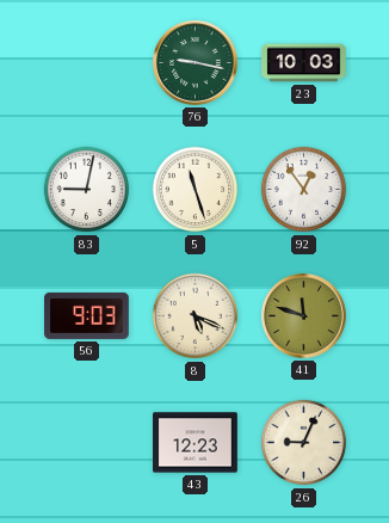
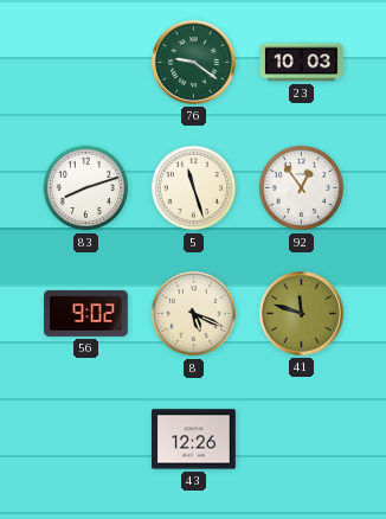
76: 9:17 -> 9:21
83: 9:02 -> 8:12
56: 9:03 -> 9:02
43: 12:23 -> 12:26
26: 9:04 -> none
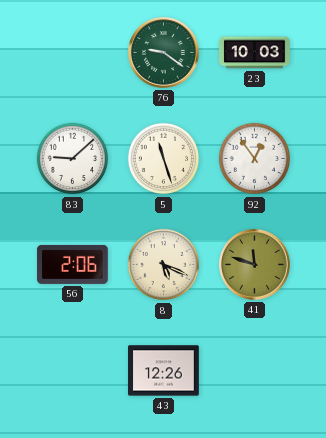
83: 8:12 -> 9:08
56: 9:02 -> 2:06
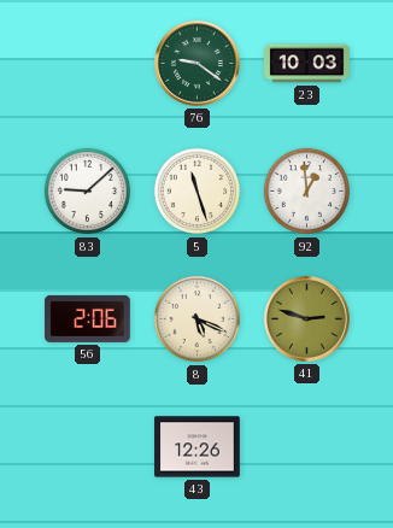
92: 12:54 -> 12:59
41: 11:48 -> 2:48
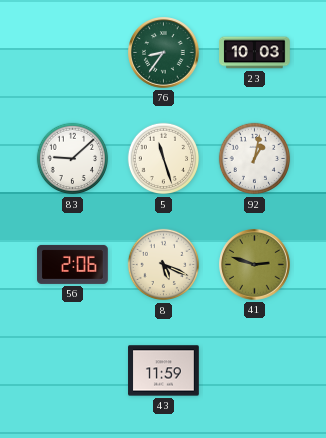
76: 9:21 -> 8:36
92: 12:59 -> 1:02
43: 12:26 -> 11:59
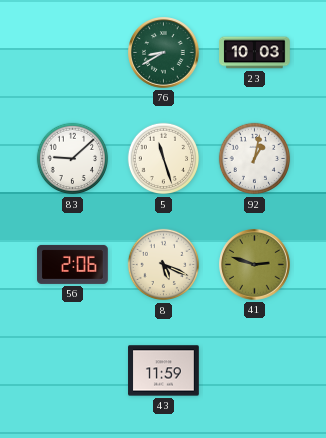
76: 8:36 -> 8:40
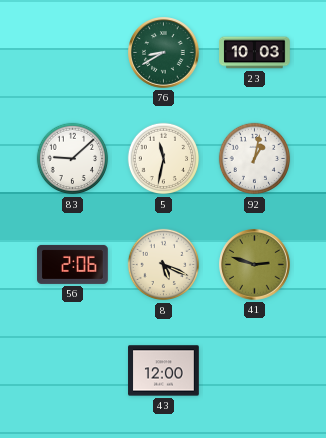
5: 11:27 -> 11:32
43: 11:59 -> 12:00
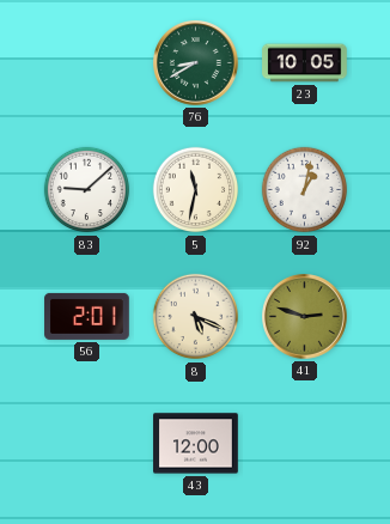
23: 10:03 -> 10:05
56: 2:06 -> 2:01
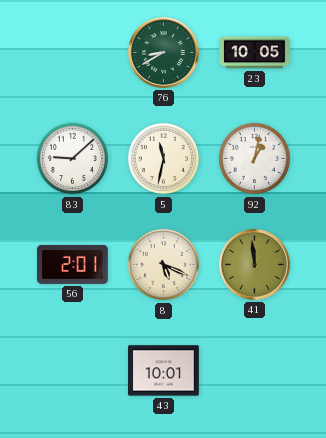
41: 2:48 -> 11:59
43: 12:00 -> 10:01
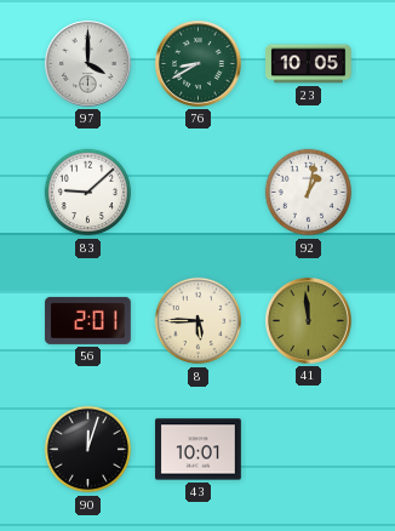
97: none -> 4:00
5: 11:32 -> none
8: 5:19 -> 5:45
90: none -> 12:03
